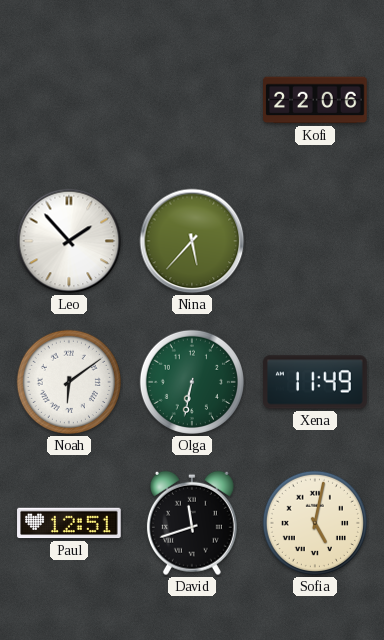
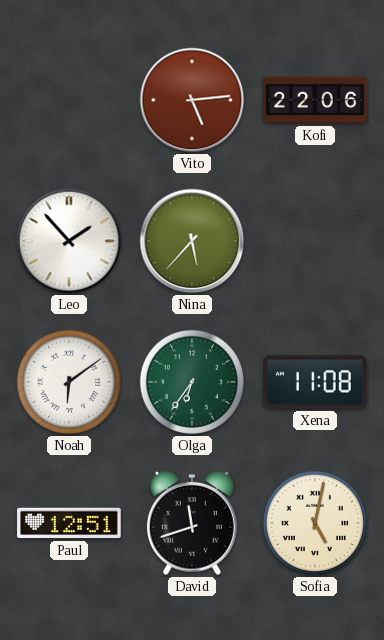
Vito: none -> 5:14
Olga: 6:32 -> 6:36
Xena: 11:49 -> 11:08
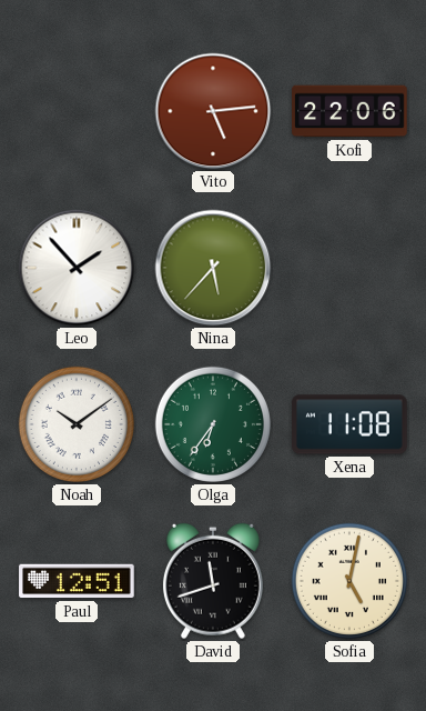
Noah: 6:09 -> 10:09
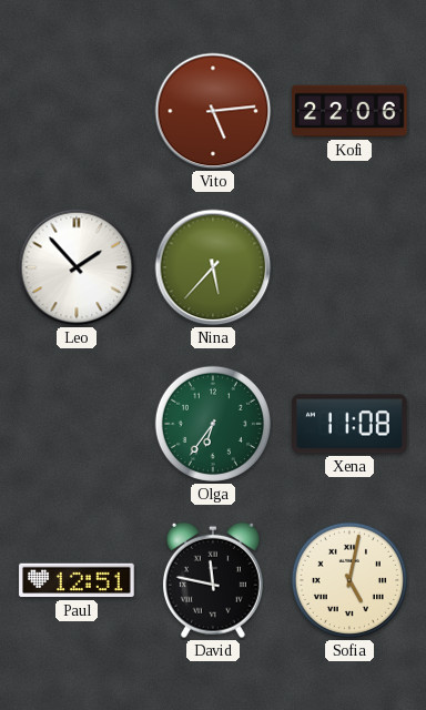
Noah: 10:09 -> none
David: 11:42 -> 11:47
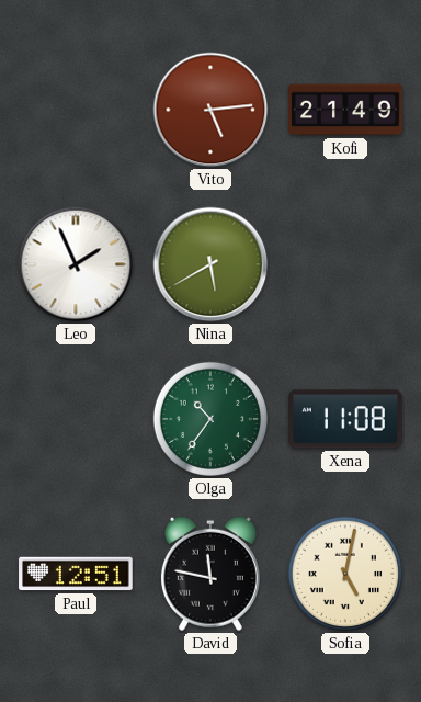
Kofi: 22:06 -> 21:49
Leo: 1:53 -> 1:56
Nina: 5:37 -> 5:40
Olga: 6:36 -> 10:36
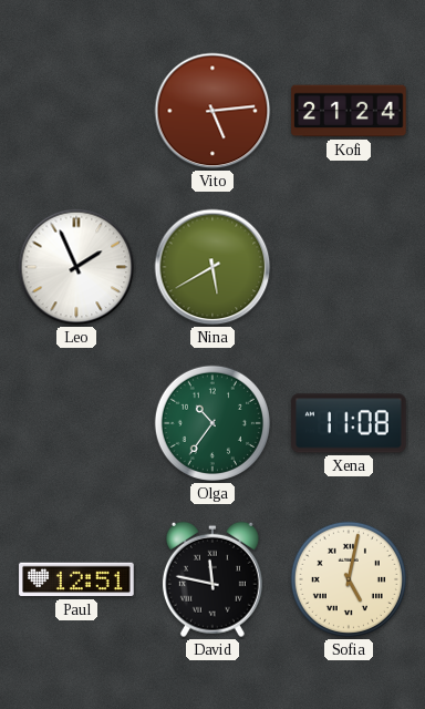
Kofi: 21:49 -> 21:24
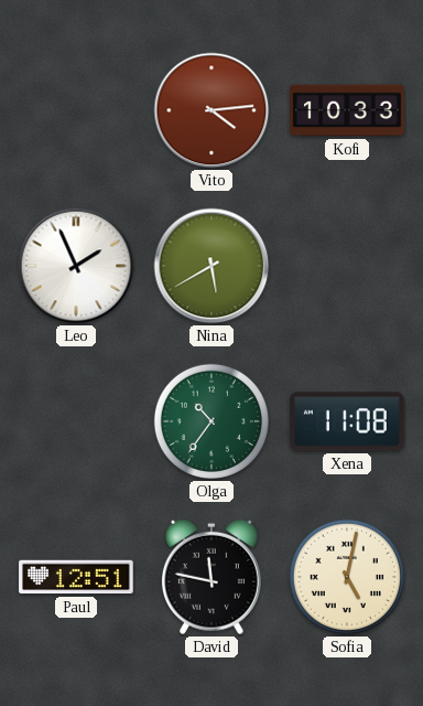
Vito: 5:14 -> 4:14
Kofi: 21:24 -> 10:33
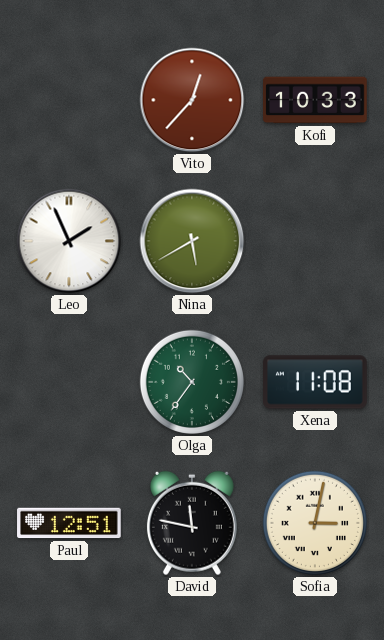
Vito: 4:14 -> 12:37
Sofia: 5:02 -> 3:02
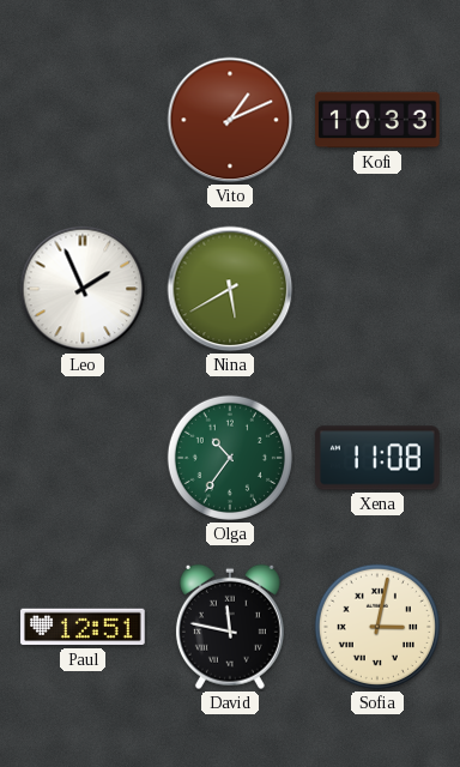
Vito: 12:37 -> 1:11
